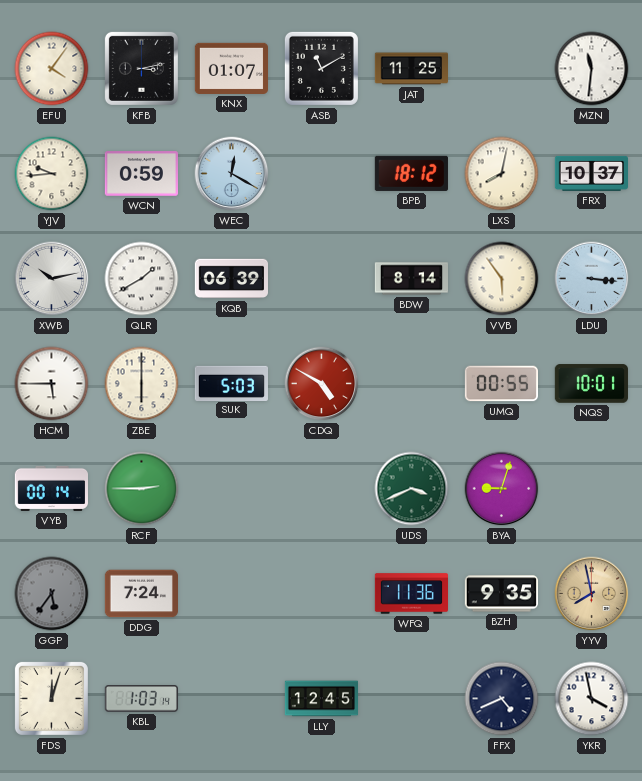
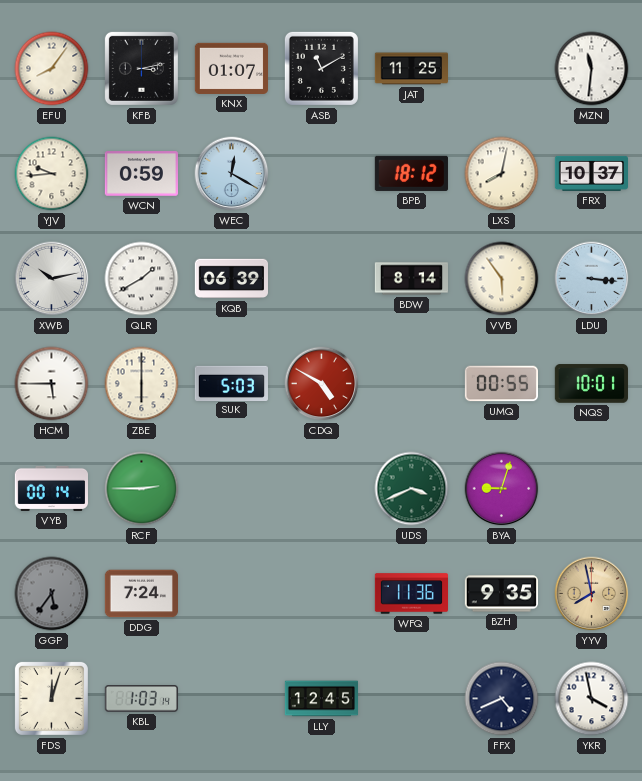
EFU: 4:06 -> 8:06
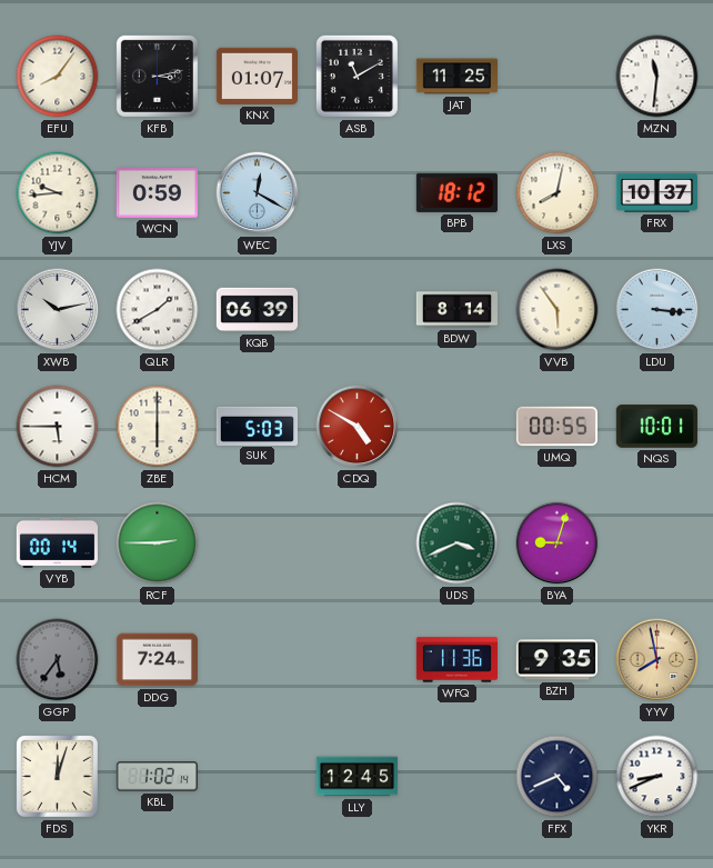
KBL: 1:03 -> 1:02
YKR: 3:58 -> 8:41
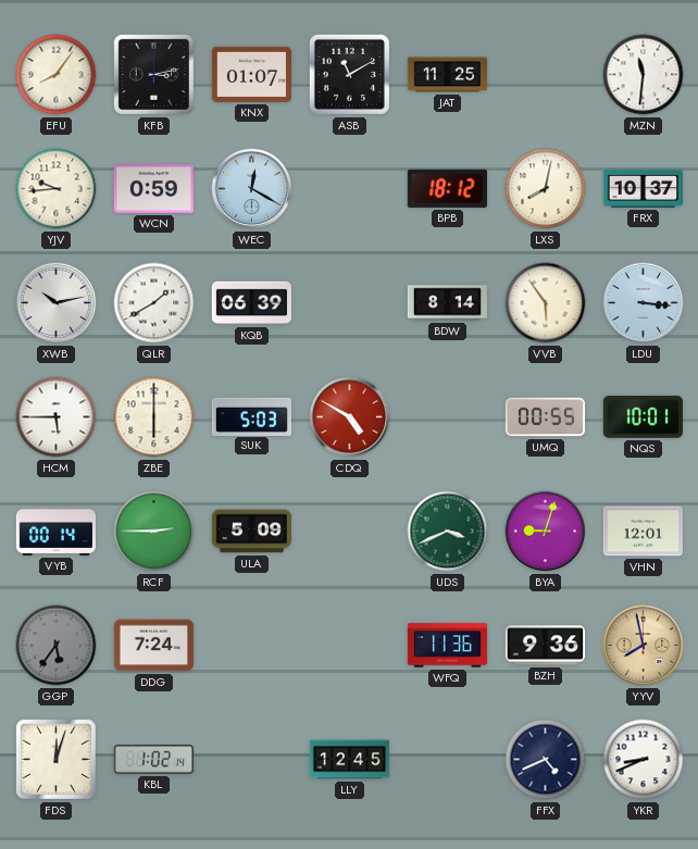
ULA: none -> 5:09
VHN: none -> 12:01
BZH: 9:35 -> 9:36
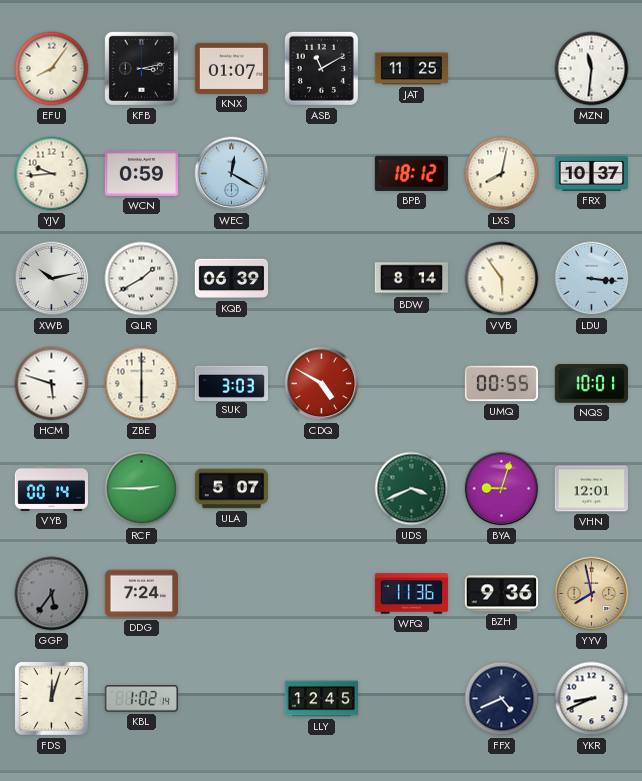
HCM: 5:45 -> 5:48
SUK: 5:03 -> 3:03
ULA: 5:09 -> 5:07
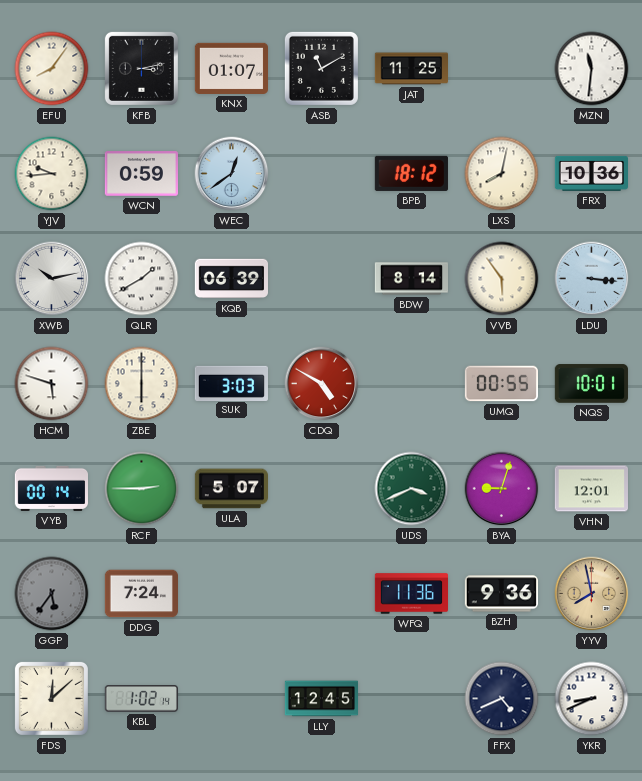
WEC: 12:20 -> 12:39
FRX: 10:37 -> 10:36
FDS: 12:03 -> 12:08
